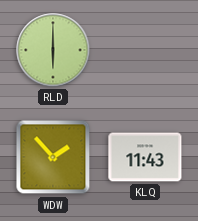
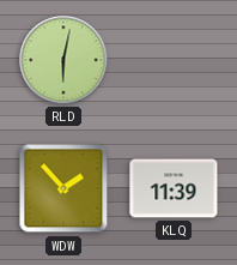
RLD: 6:00 -> 6:02
KLQ: 11:43 -> 11:39
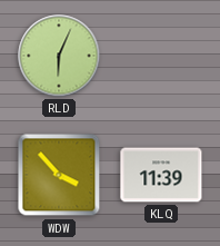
RLD: 6:02 -> 6:04
WDW: 1:53 -> 3:53
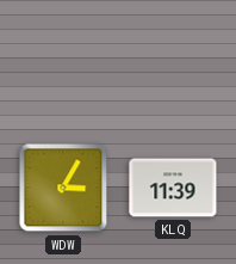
RLD: 6:04 -> none
WDW: 3:53 -> 3:05
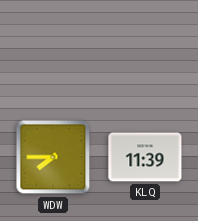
WDW: 3:05 -> 7:45
